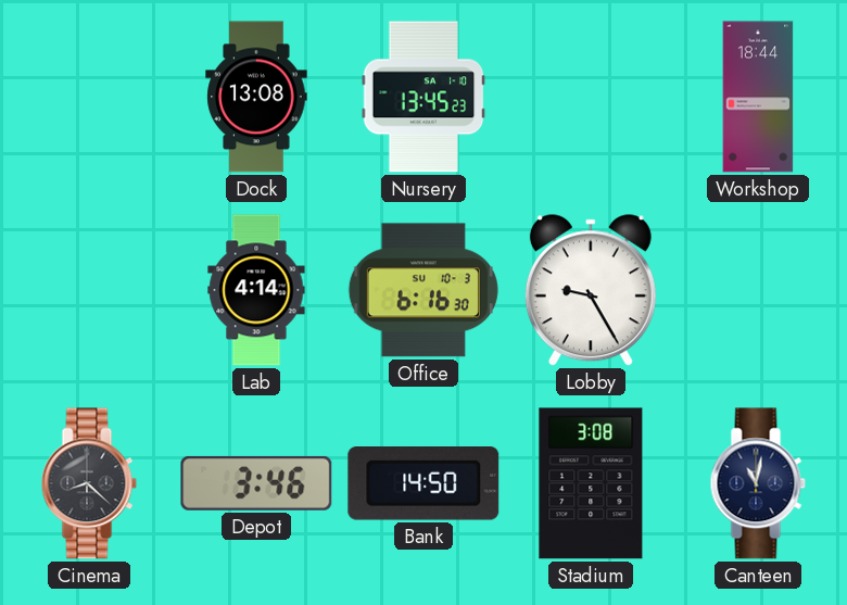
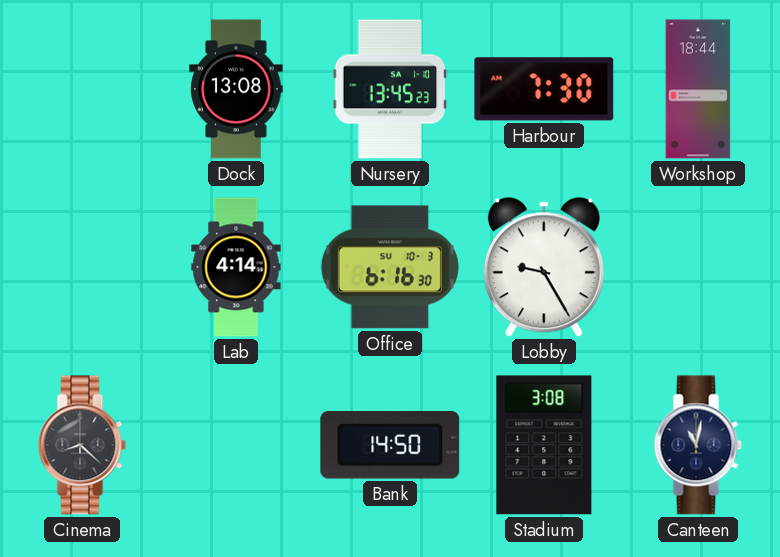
Harbour: none -> 7:30
Depot: 3:46 -> none
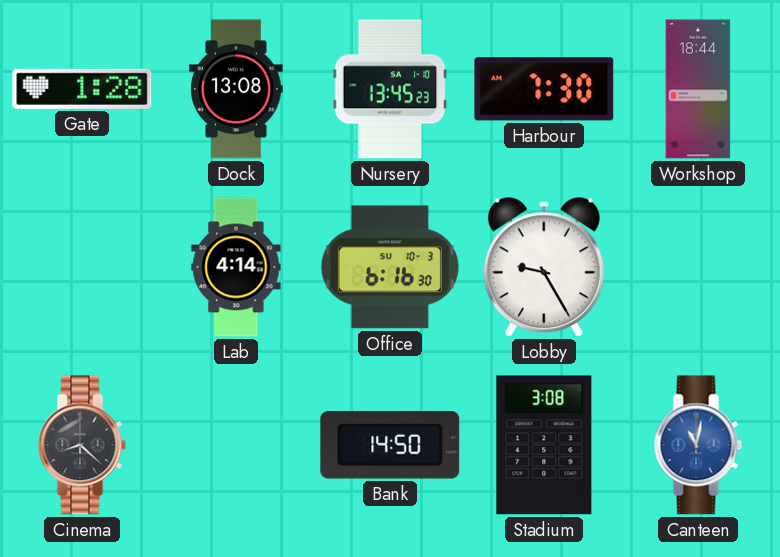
Gate: none -> 1:28
Canteen dial: navy -> blue
